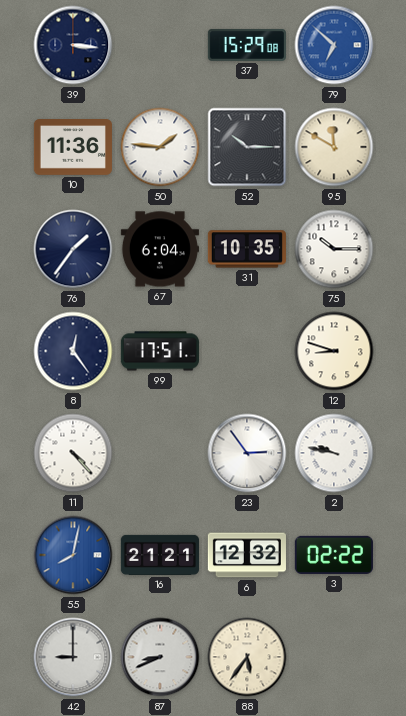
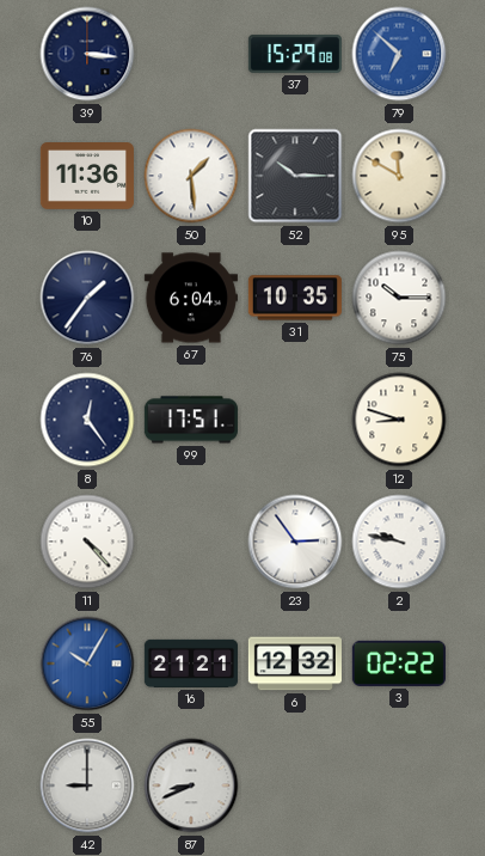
50: 1:46 -> 1:29
55: 8:02 -> 10:05
88: 5:36 -> none
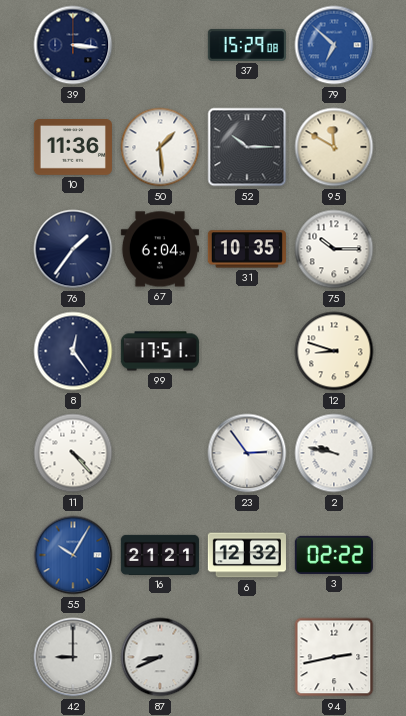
94: none -> 2:43
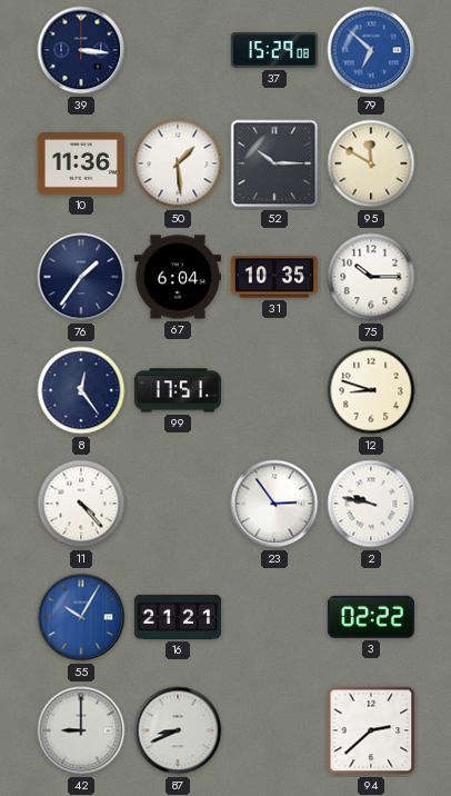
6: 12:32 -> none
94: 2:43 -> 2:38
